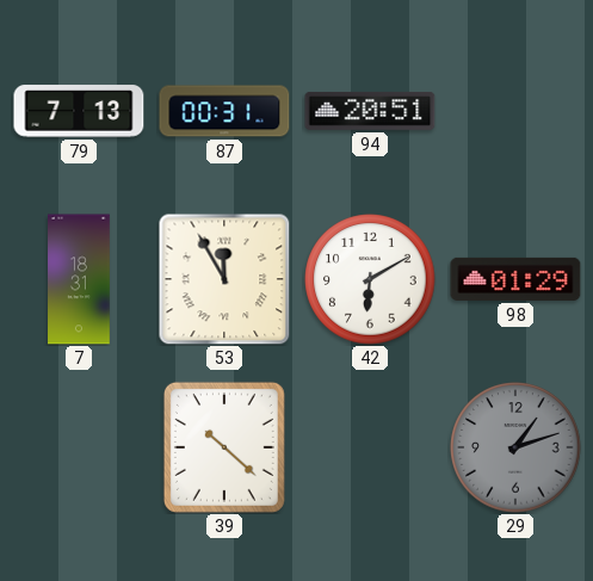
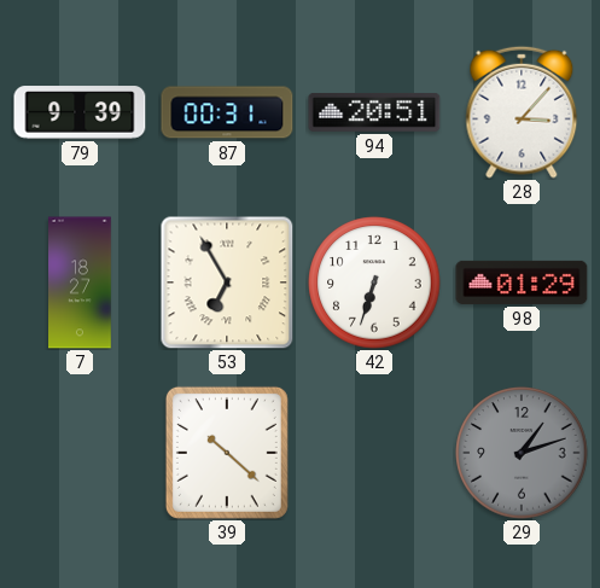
79: 7:13 -> 9:39
28: none -> 3:07
7: 18:31 -> 18:27
53: 11:55 -> 6:55
42: 6:10 -> 6:33
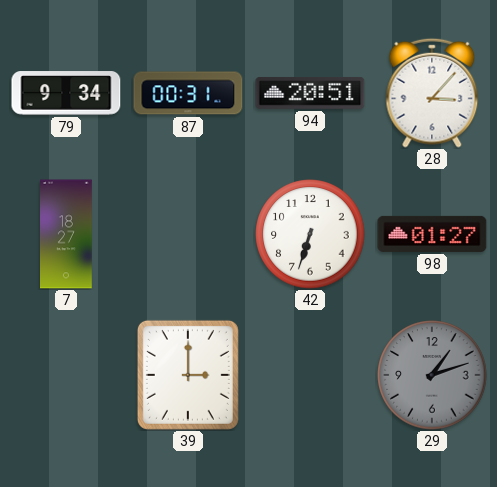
79: 9:39 -> 9:34
53: 6:55 -> none
98: 01:29 -> 01:27
39: 10:22 -> 3:00
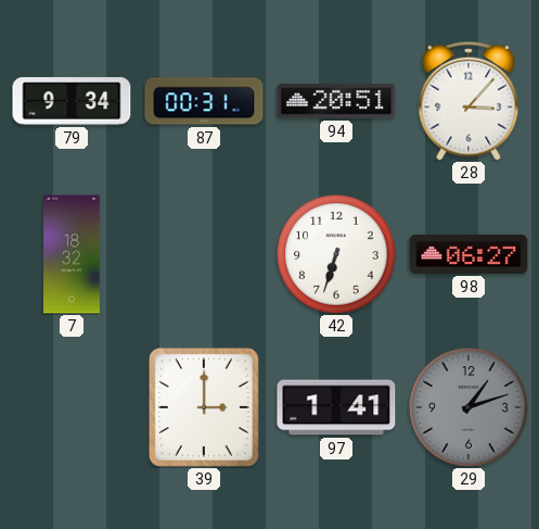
7: 18:27 -> 18:32
98: 01:27 -> 06:27
97: none -> 1:41
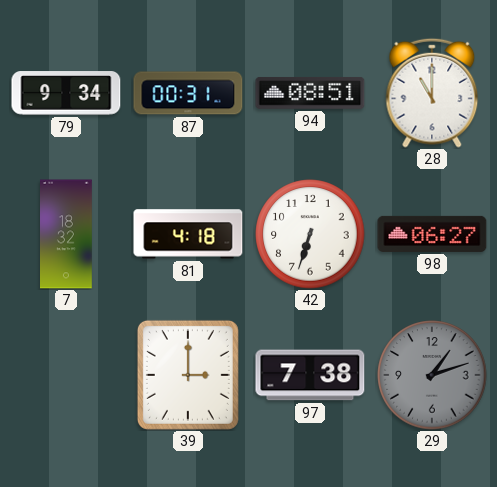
94: 20:51 -> 08:51
28: 3:07 -> 11:00
81: none -> 4:18
97: 1:41 -> 7:38
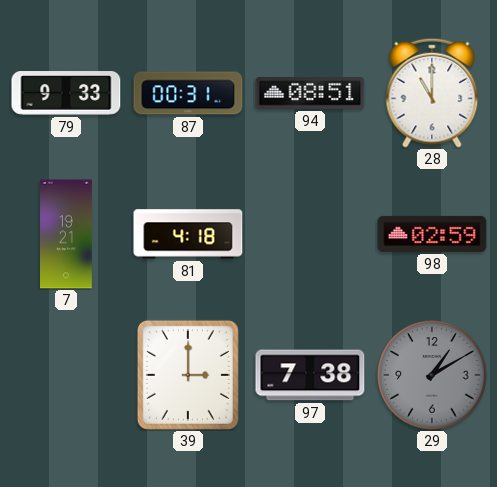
79: 9:34 -> 9:33
7: 18:32 -> 19:21
42: 6:33 -> none
98: 06:27 -> 02:59
29: 1:12 -> 1:10
